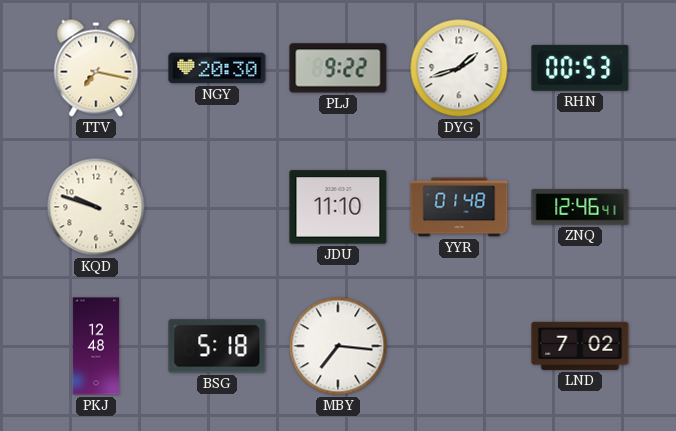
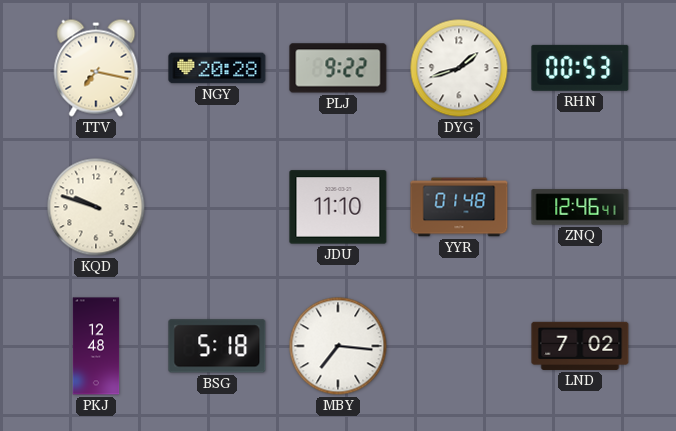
NGY: 20:30 -> 20:28
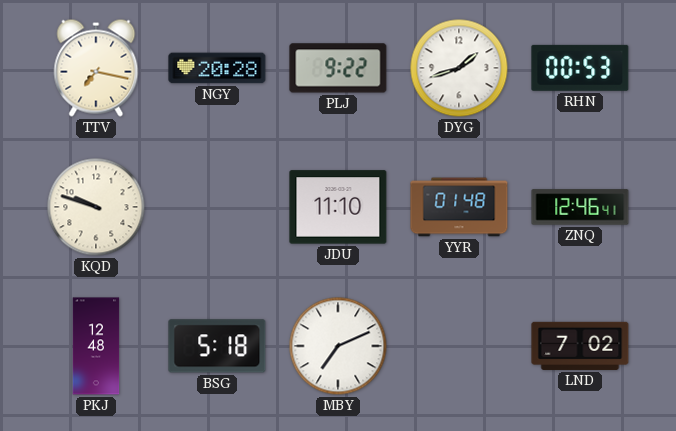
MBY: 7:16 -> 7:11
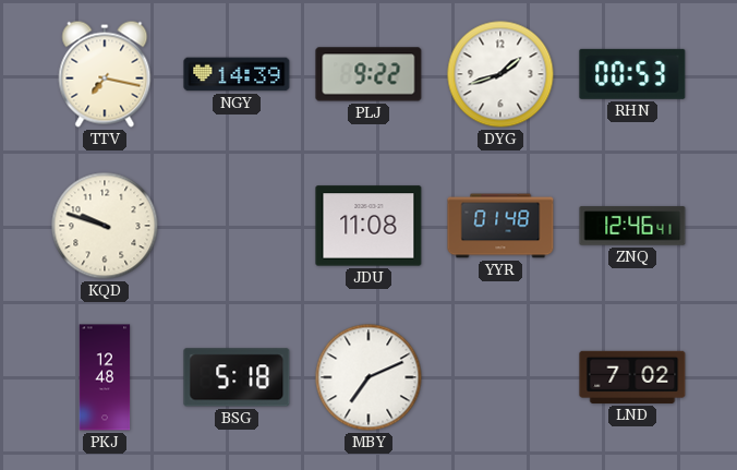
NGY: 20:28 -> 14:39
JDU: 11:10 -> 11:08
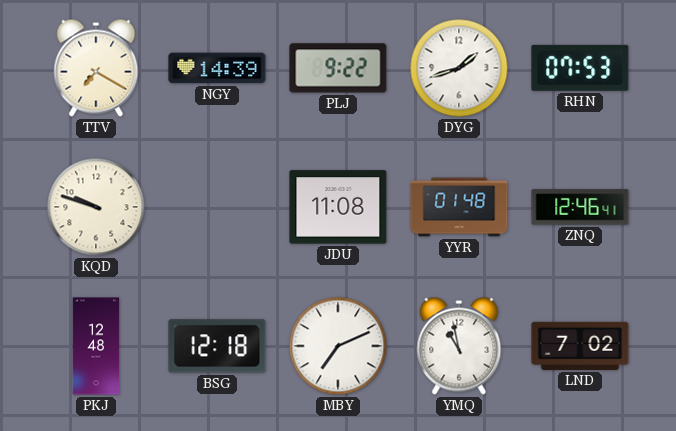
TTV: 7:17 -> 7:20
RHN: 00:53 -> 07:53
BSG: 5:18 -> 12:18
YMQ: none -> 10:58
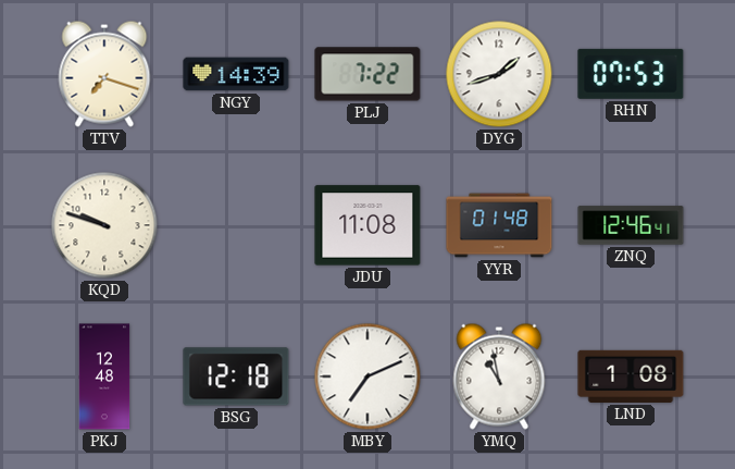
TTV: 7:20 -> 7:18
PLJ: 9:22 -> 7:22
LND: 7:02 -> 1:08
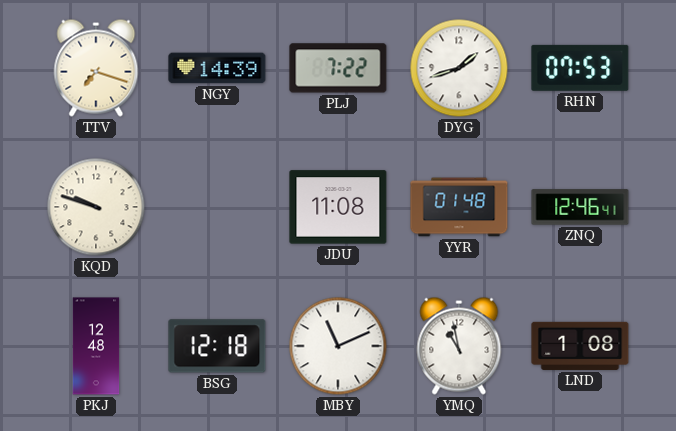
MBY: 7:11 -> 11:11
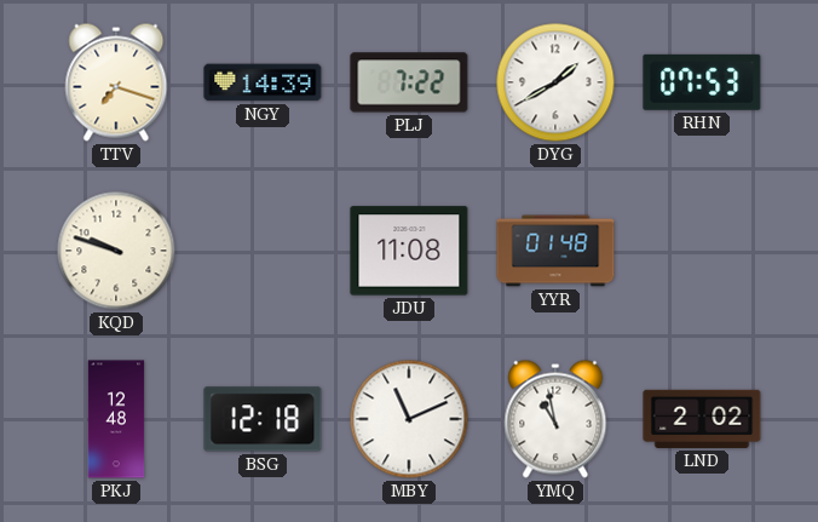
DYG: 1:42 -> 1:40
ZNQ: 12:46 -> none
LND: 1:08 -> 2:02
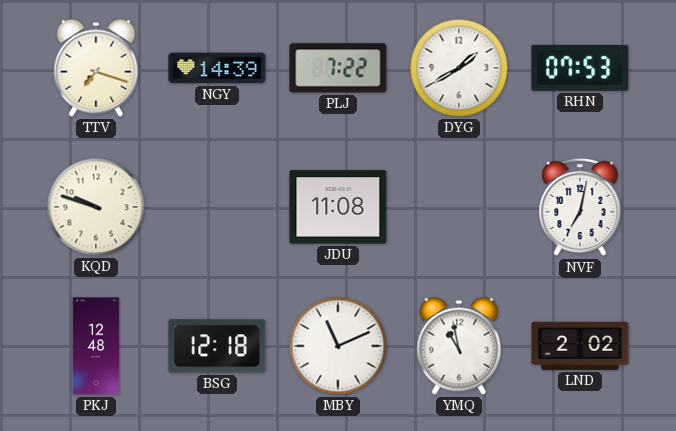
YYR: 01:48 -> none
NVF: none -> 7:02
